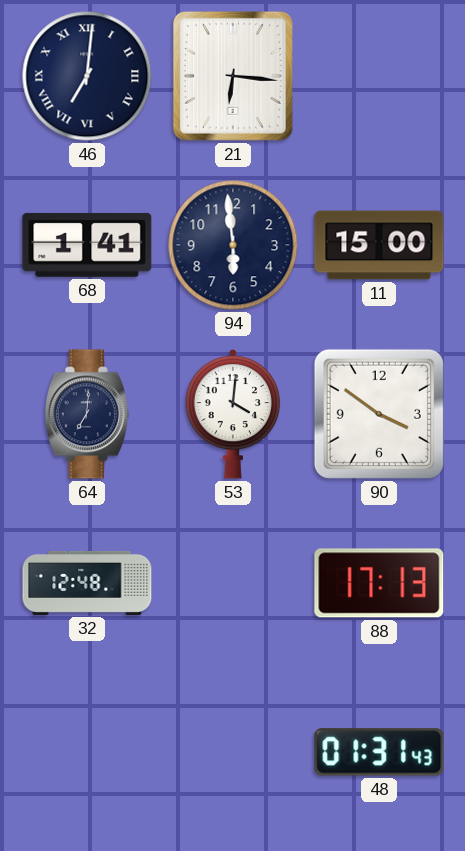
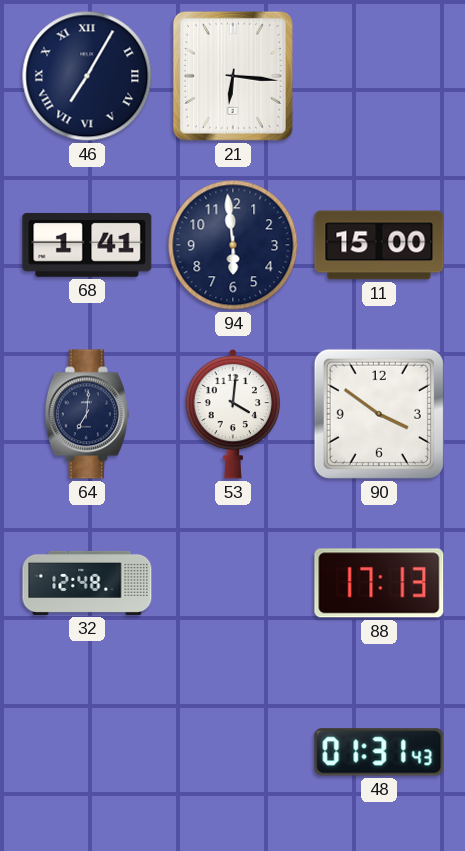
46: 7:01 -> 7:05
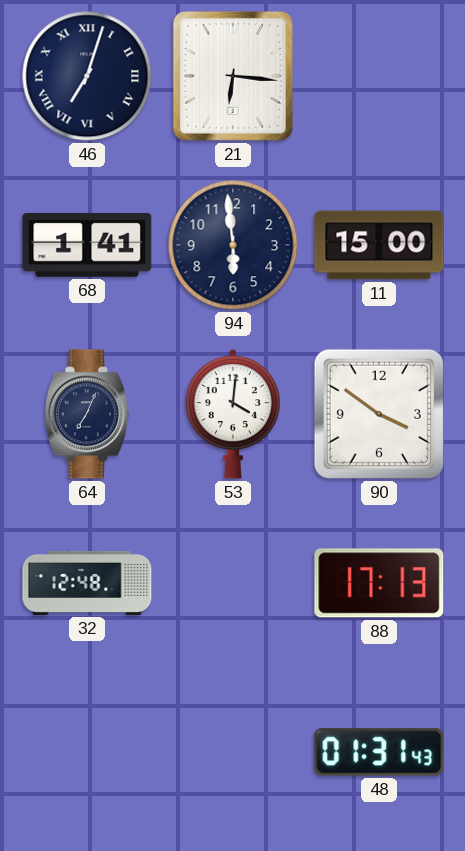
46: 7:05 -> 7:03
64: 7:01 -> 7:04
